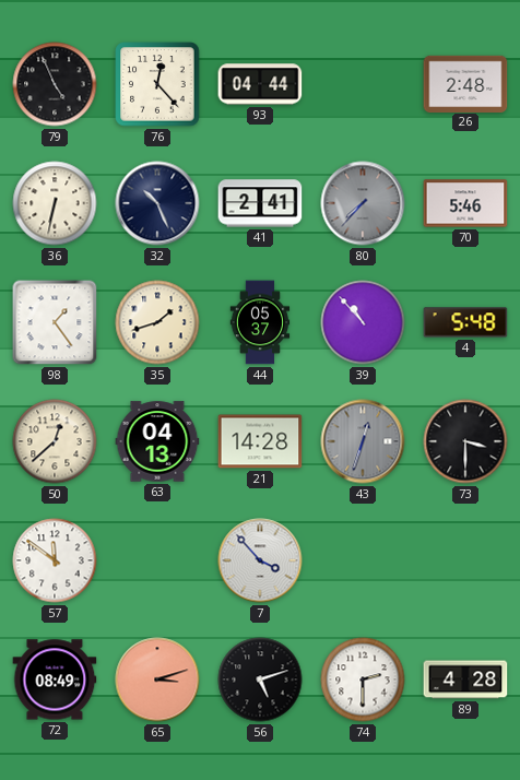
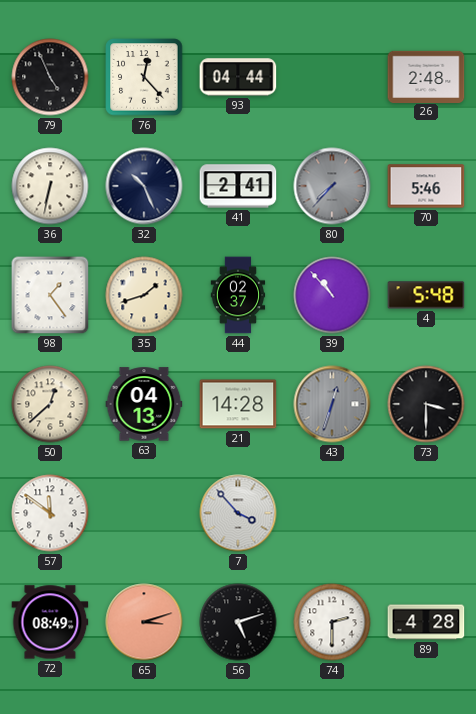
44: 05:37 -> 02:37
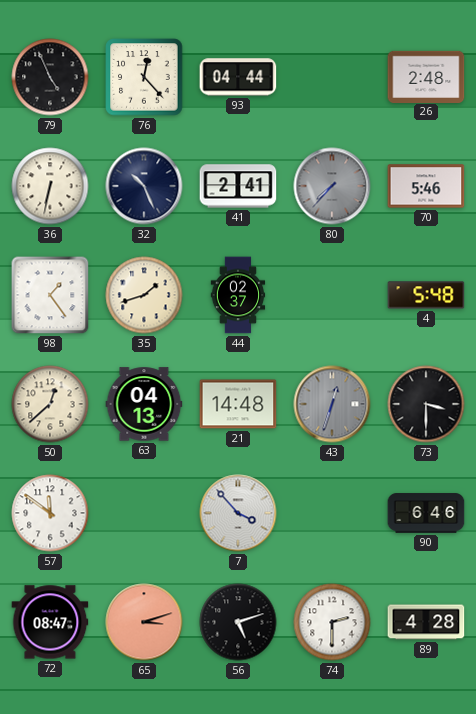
39: 10:53 -> none
21: 14:28 -> 14:48
90: none -> 6:46
72: 08:49 -> 08:47
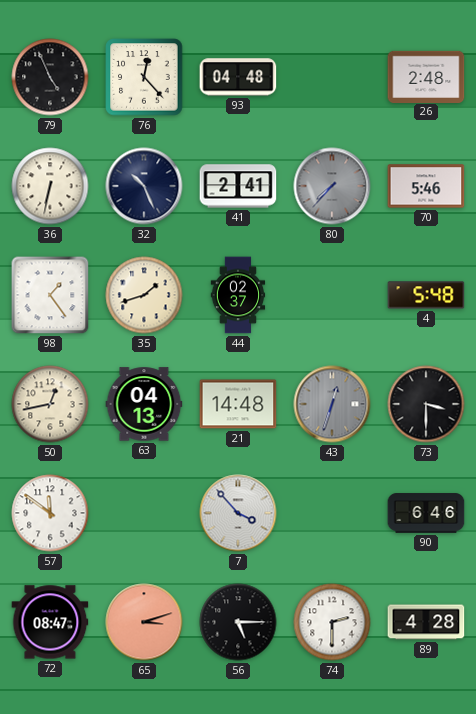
93: 04:44 -> 04:48
50: 12:38 -> 12:43
56: 5:12 -> 5:15
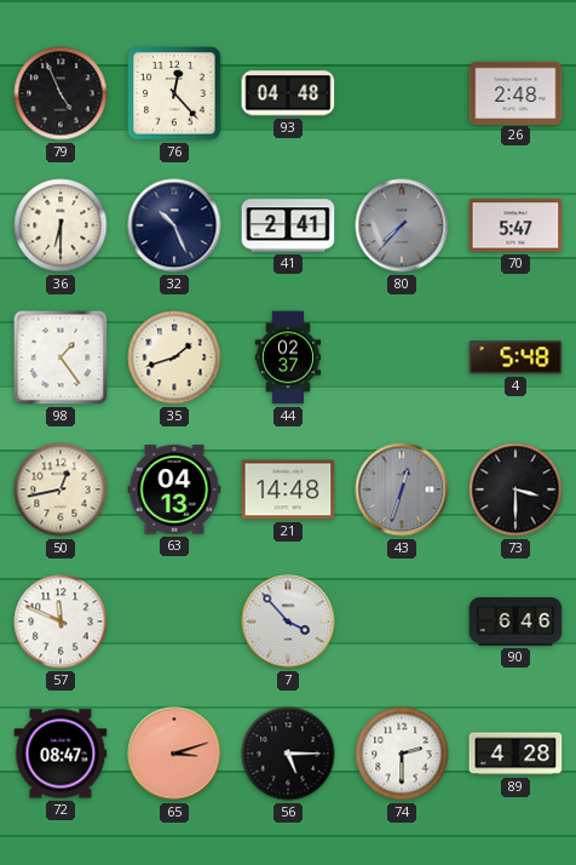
36: 6:32 -> 6:30
70: 5:46 -> 5:47
57: 11:51 -> 11:49
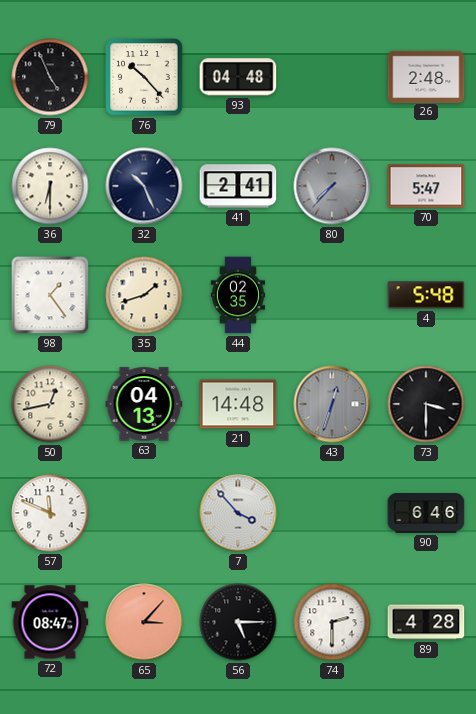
76: 12:23 -> 10:23
44: 02:37 -> 02:35
65: 3:12 -> 3:07
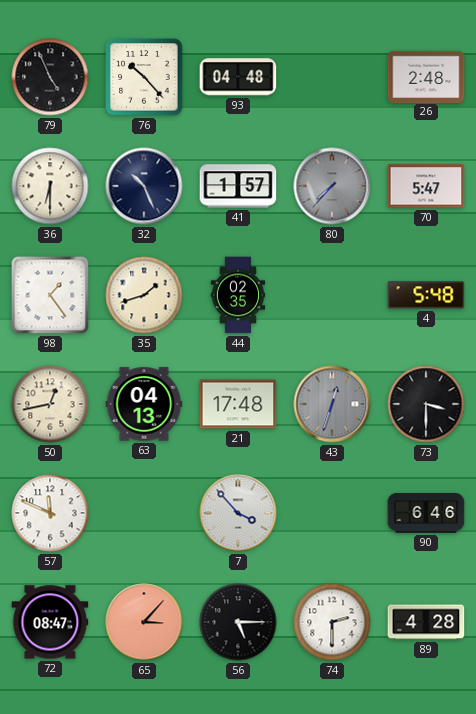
41: 2:41 -> 1:57
21: 14:48 -> 17:48
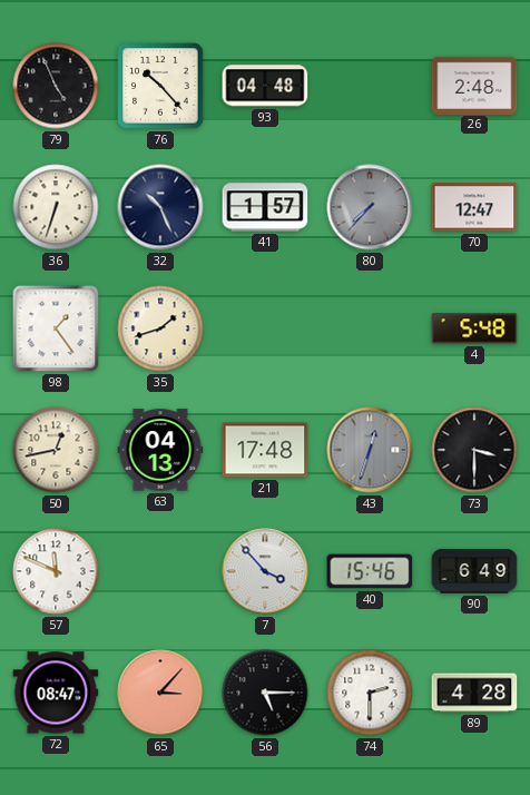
36: 6:30 -> 6:33
70: 5:47 -> 12:47
44: 02:35 -> none
40: none -> 15:46
90: 6:46 -> 6:49
